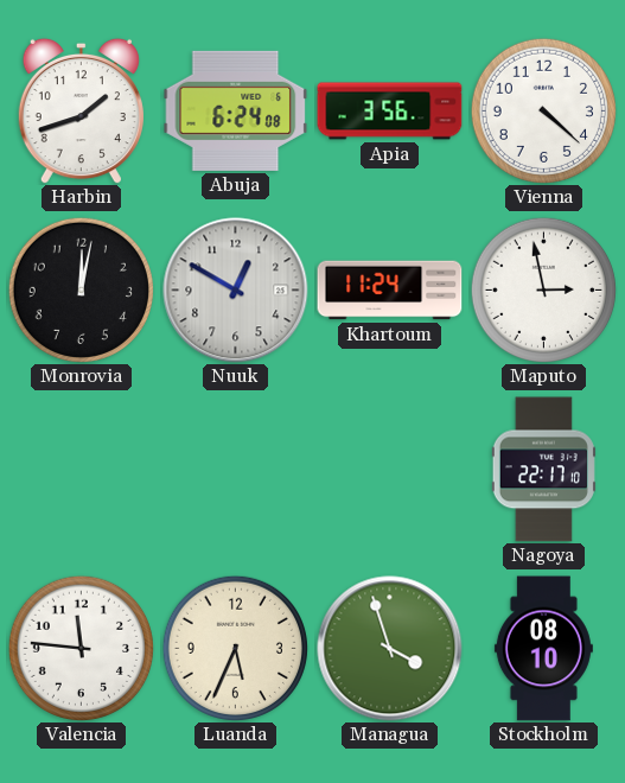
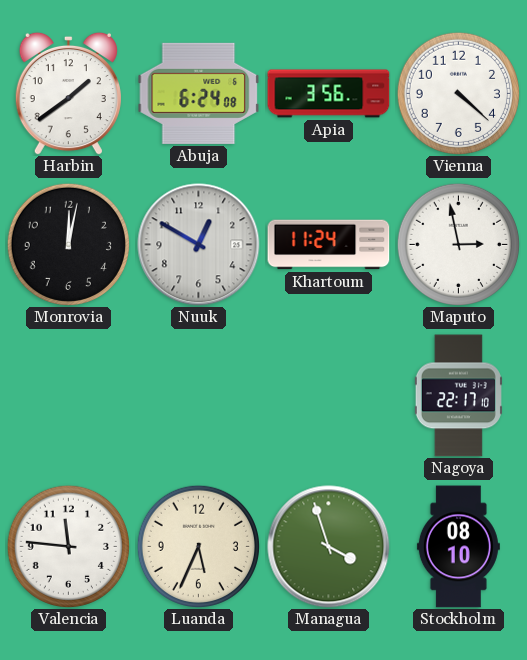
Harbin: 1:42 -> 1:39
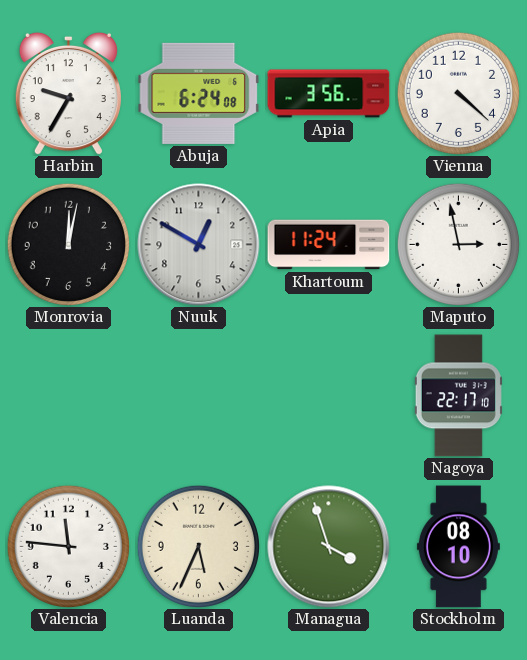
Harbin: 1:39 -> 9:35
